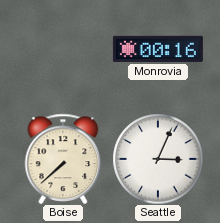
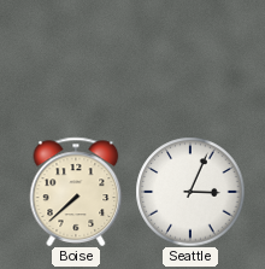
Monrovia: 00:16 -> none
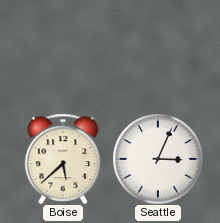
Boise: 7:38 -> 5:38
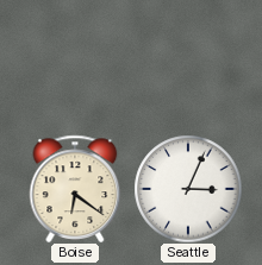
Boise: 5:38 -> 6:21
